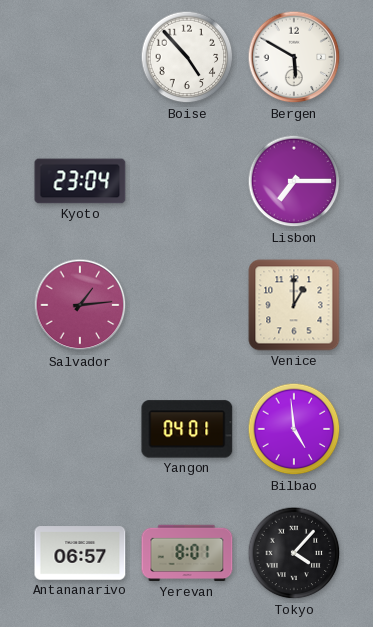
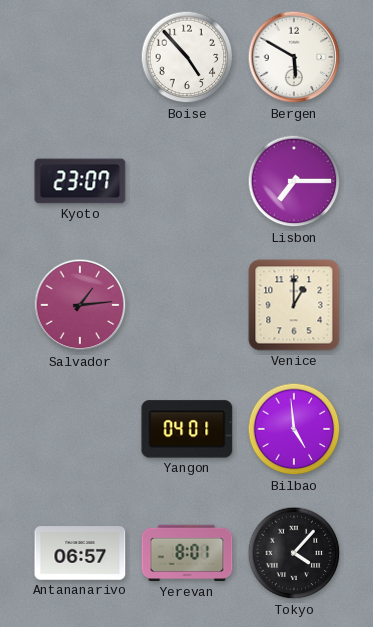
Kyoto: 23:04 -> 23:07
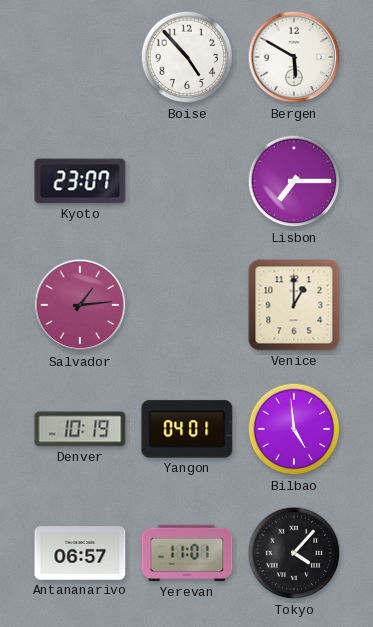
Denver: none -> 10:19
Yerevan: 8:01 -> 11:01
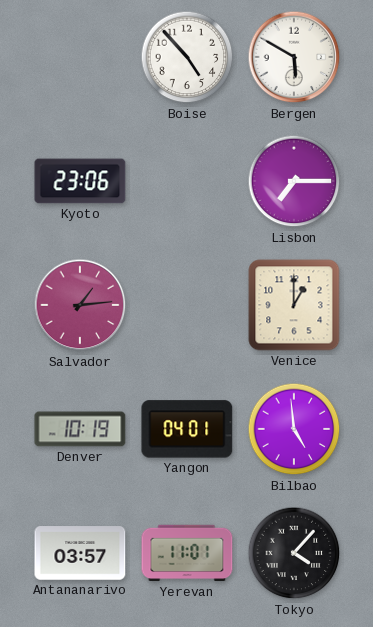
Kyoto: 23:07 -> 23:06
Antananarivo: 06:57 -> 03:57
